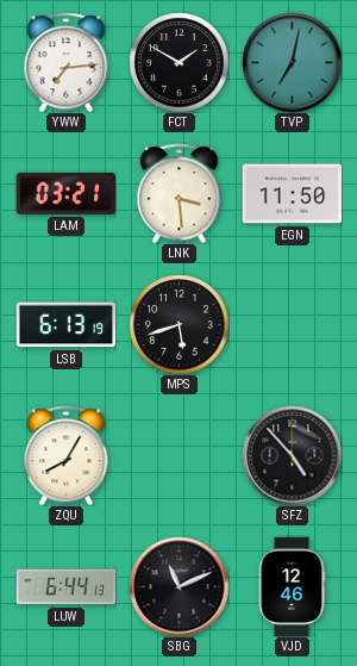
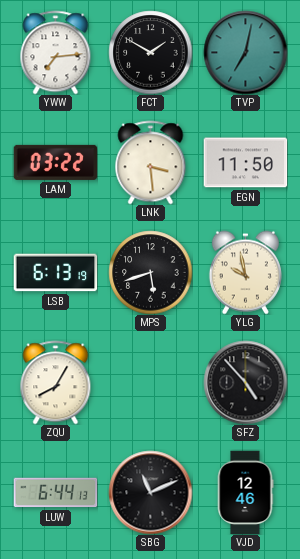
LAM: 03:21 -> 03:22
YLG: none -> 9:58
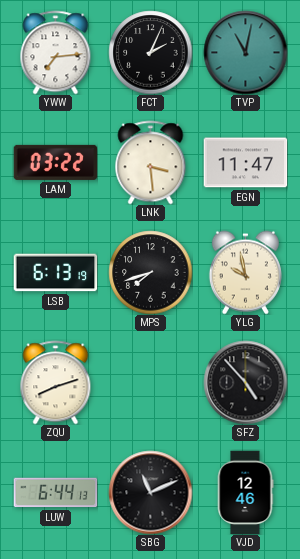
FCT: 1:50 -> 2:04
TVP: 7:02 -> 11:02
EGN: 11:50 -> 11:47
MPS: 5:42 -> 7:42
ZQU: 8:05 -> 8:12
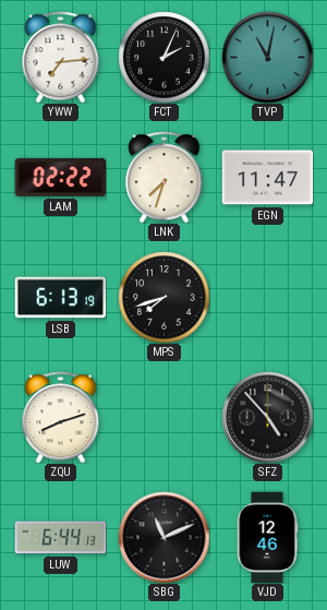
LAM: 03:22 -> 02:22
LNK: 3:29 -> 7:33
YLG: 9:58 -> none
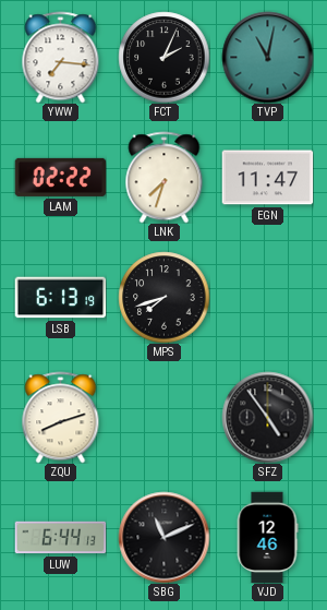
YWW: 7:14 -> 7:16
SFZ: 4:53 -> 4:54
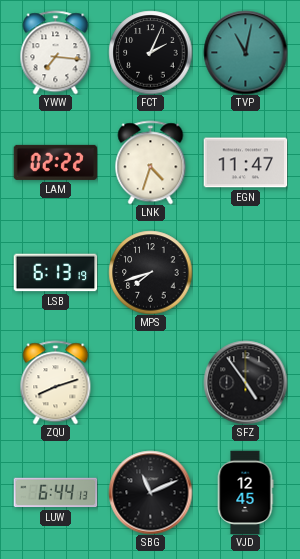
LNK: 7:33 -> 4:33
VJD: 12:46 -> 12:45
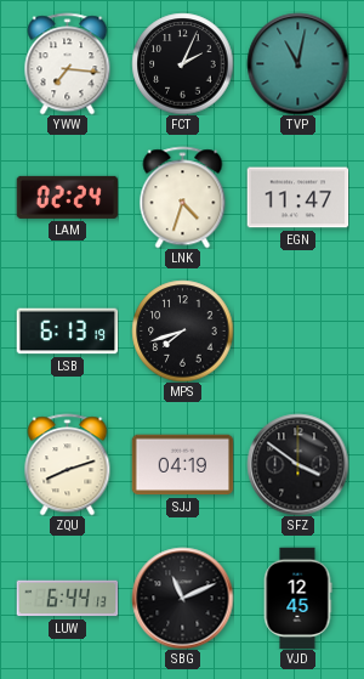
LAM: 02:22 -> 02:24
SJJ: none -> 04:19
SFZ: 4:54 -> 3:51
